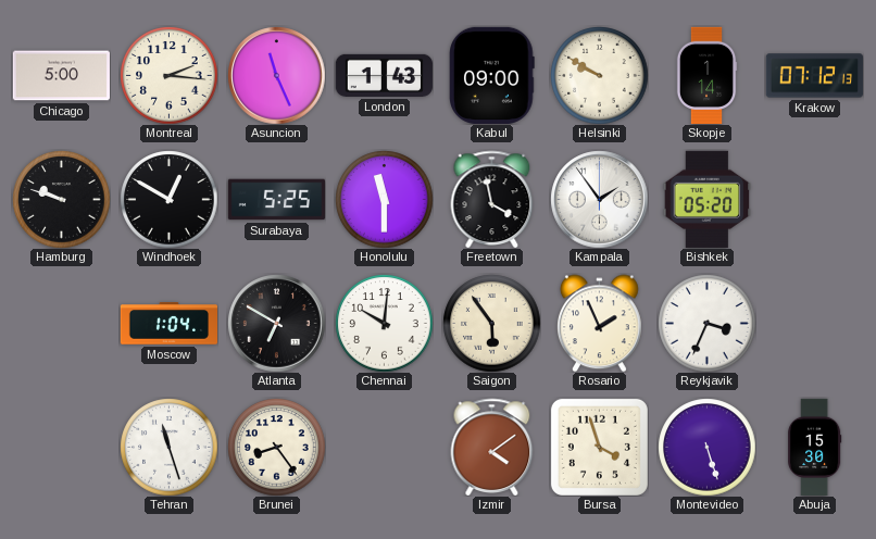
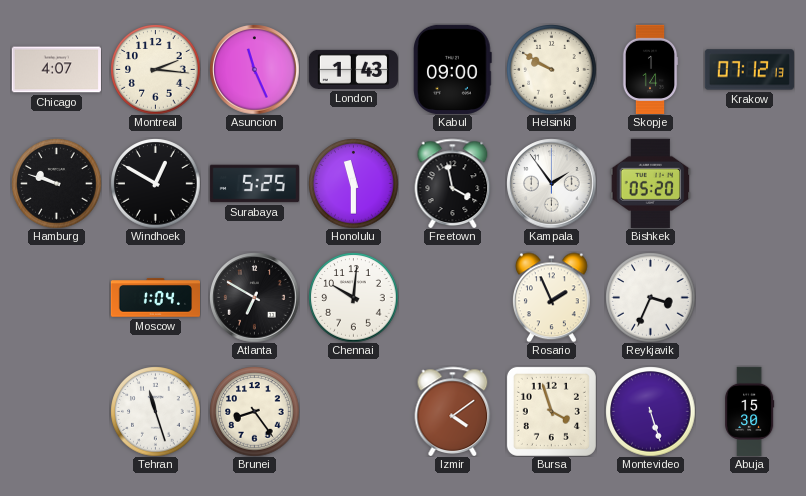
Chicago: 5:00 -> 4:07
Saigon: 5:54 -> none
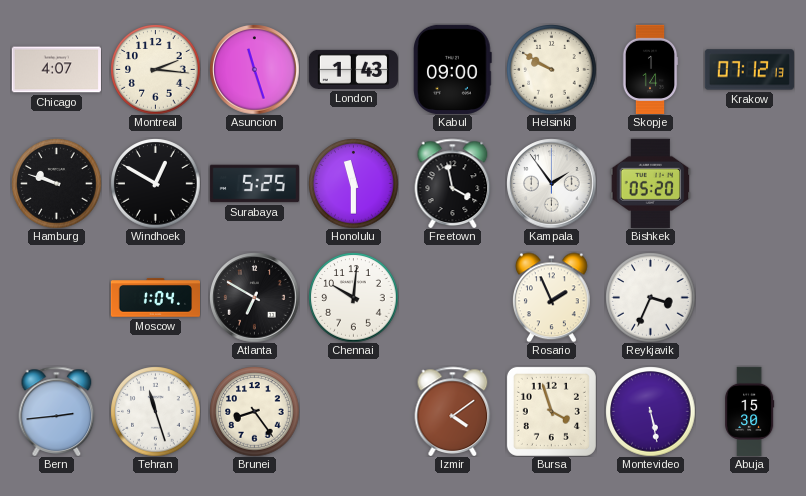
Asuncion: 11:26 -> 11:27
Bern: none -> 2:44
Montevideo: 5:27 -> 5:28
